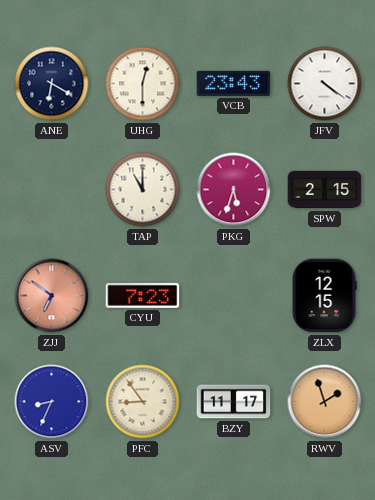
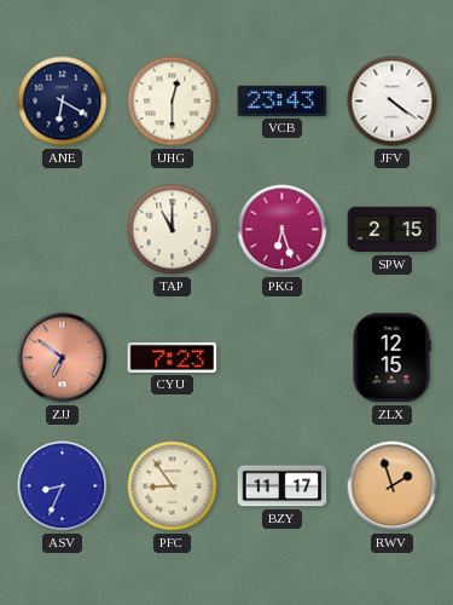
PKG: 5:33 -> 6:27
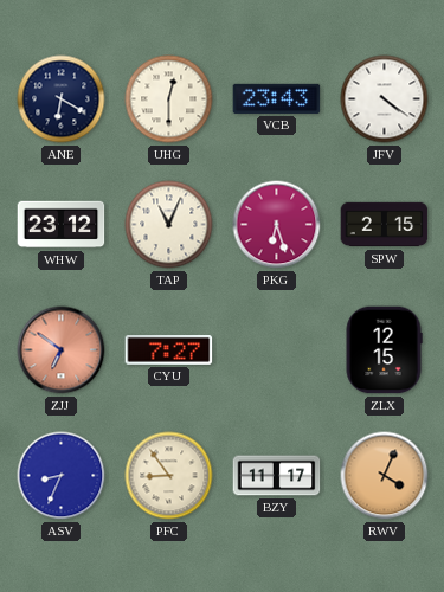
WHW: none -> 23:12
TAP: 11:00 -> 11:04
CYU: 7:23 -> 7:27
RWV: 1:57 -> 4:04
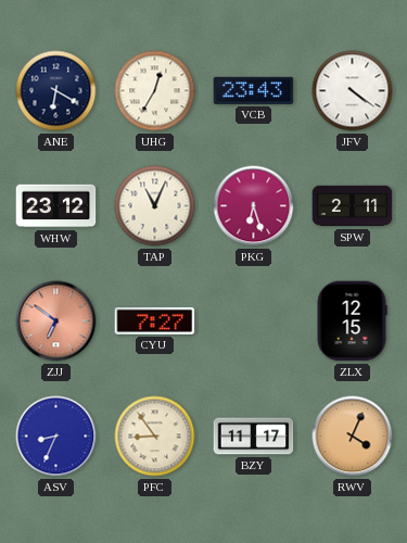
UHG: 12:30 -> 12:35
SPW: 2:15 -> 2:11
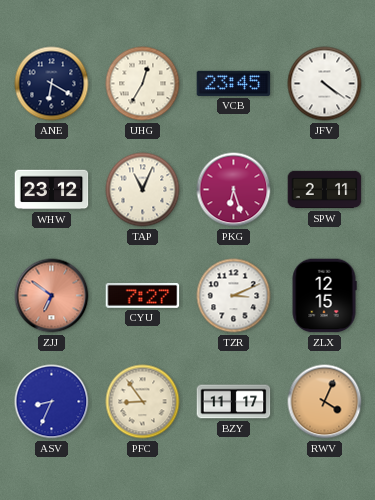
VCB: 23:43 -> 23:45
TZR: none -> 3:11
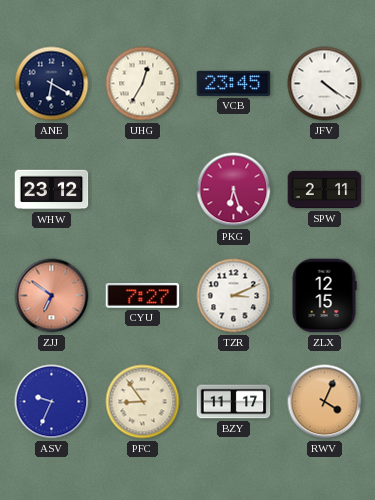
TAP: 11:04 -> none
ASV: 8:34 -> 9:34
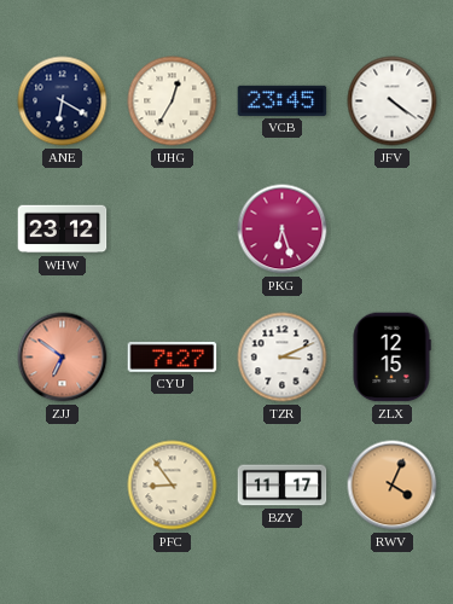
SPW: 2:11 -> none
ASV: 9:34 -> none
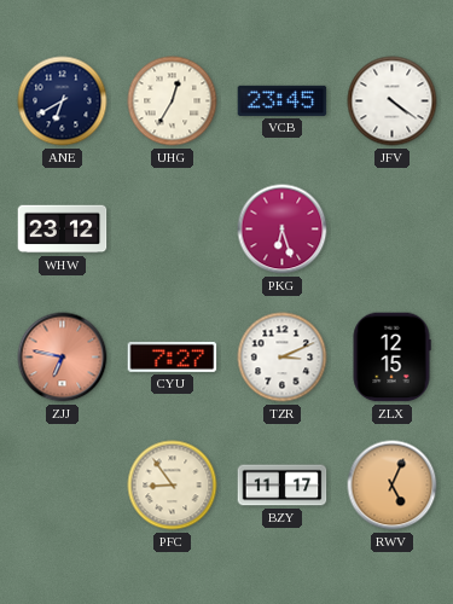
ANE: 6:20 -> 6:40
ZJJ: 6:51 -> 6:47
RWV: 4:04 -> 5:04
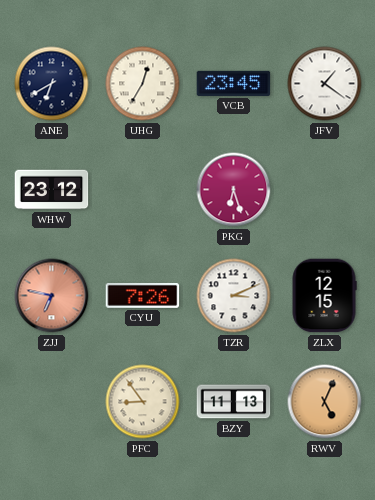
JFV: 4:21 -> 1:21
CYU: 7:27 -> 7:26
BZY: 11:17 -> 11:13
